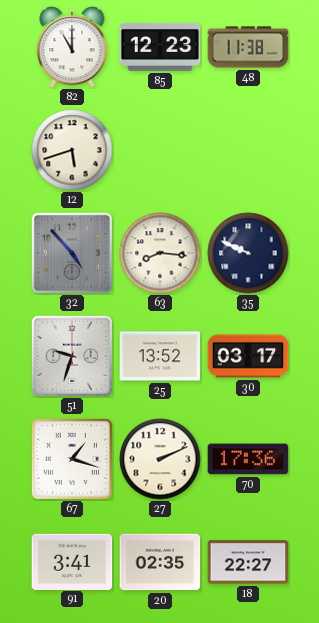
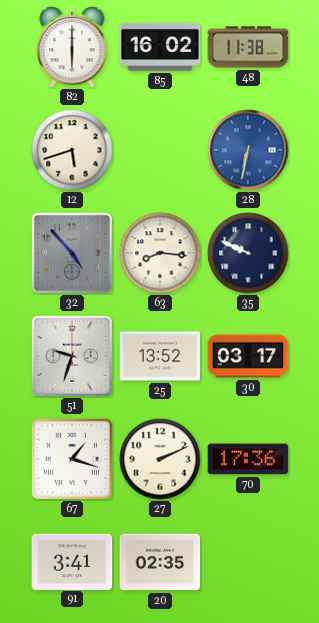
82: 11:00 -> 6:00
85: 12:23 -> 16:02
28: none -> 6:32
18: 22:27 -> none
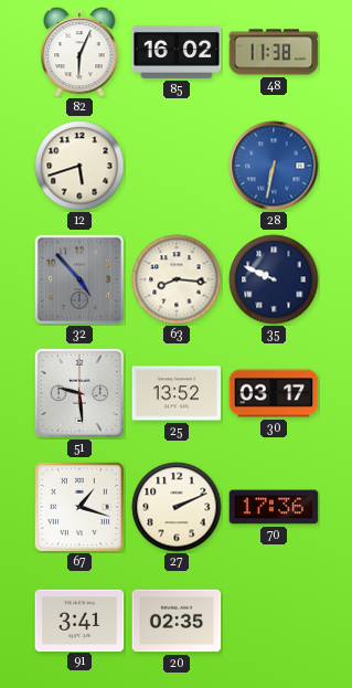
82: 6:00 -> 6:04
51: 9:33 -> 9:29
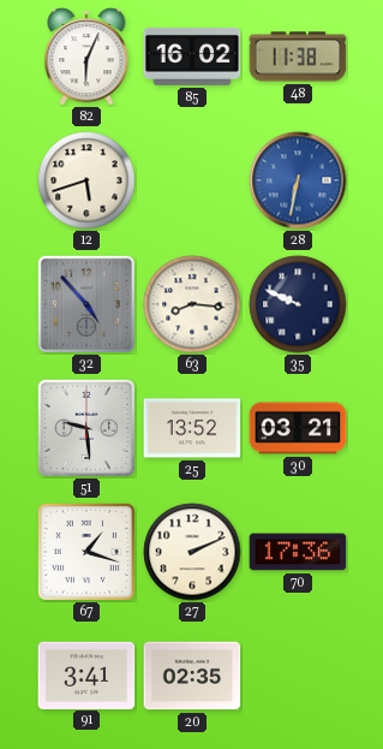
30: 03:17 -> 03:21
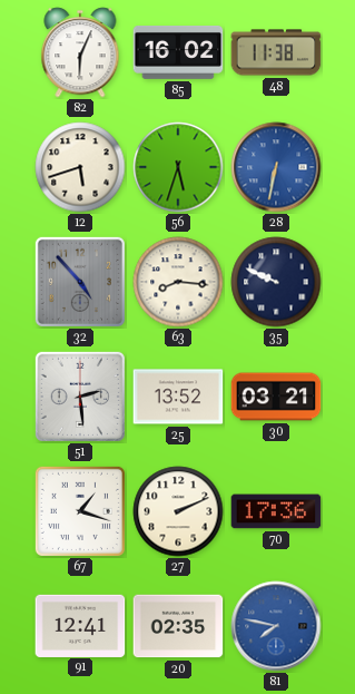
56: none -> 5:33
51: 9:29 -> 2:29
91: 3:41 -> 12:41
81: none -> 7:47
